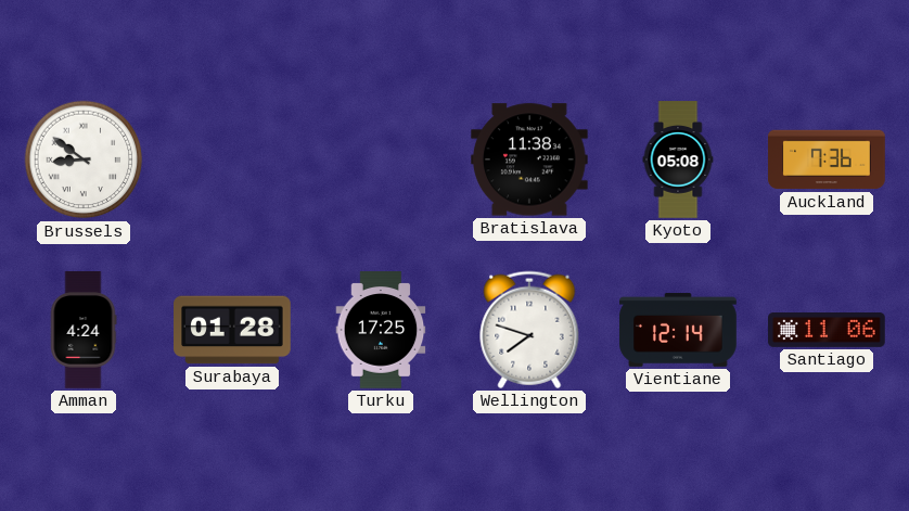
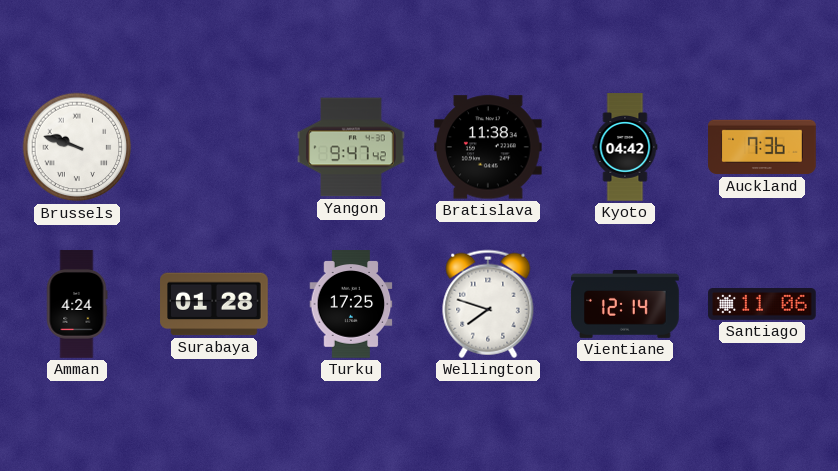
Brussels: 8:51 -> 9:48
Yangon: none -> 9:47
Kyoto: 05:08 -> 04:42
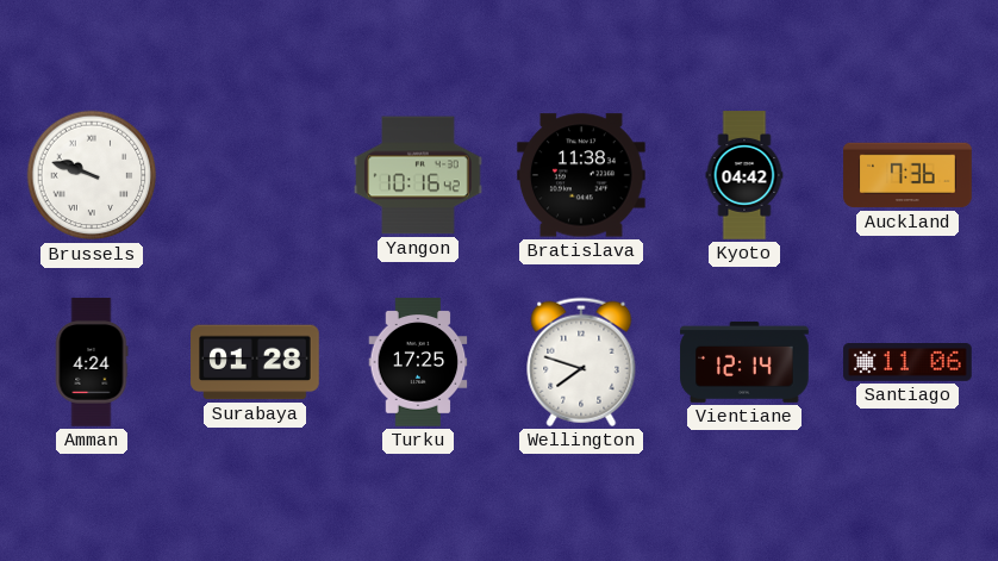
Yangon: 9:47 -> 10:16
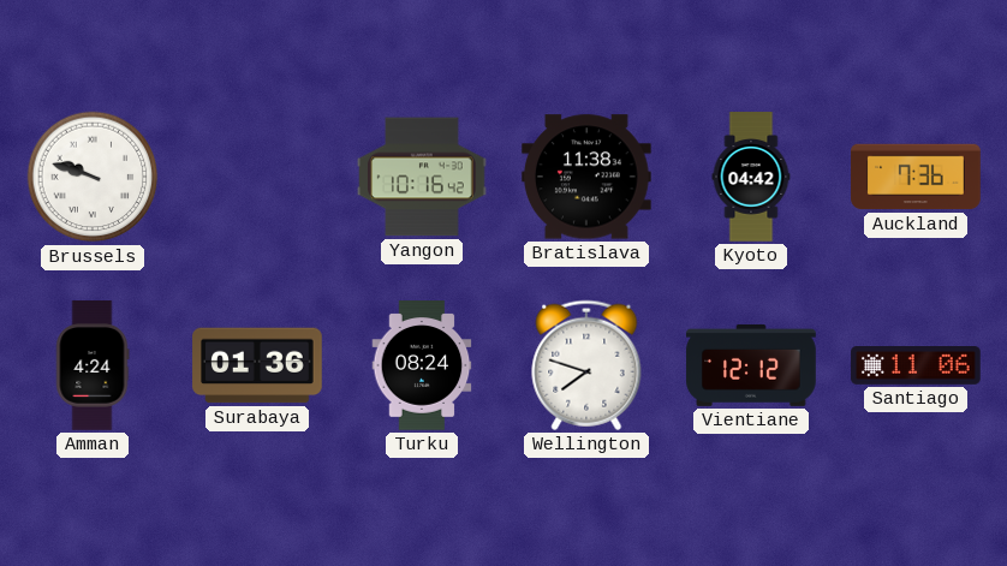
Surabaya: 01:28 -> 01:36
Turku: 17:25 -> 08:24
Vientiane: 12:14 -> 12:12
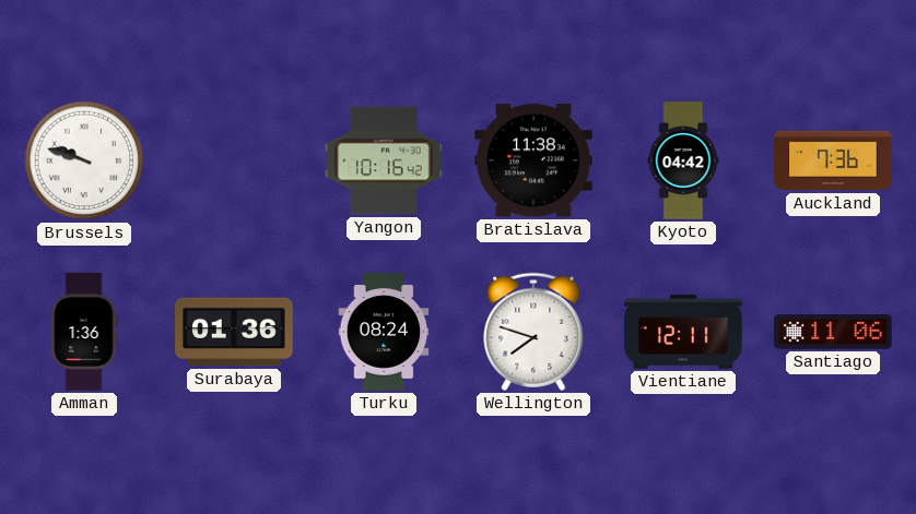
Amman: 4:24 -> 1:36
Vientiane: 12:12 -> 12:11
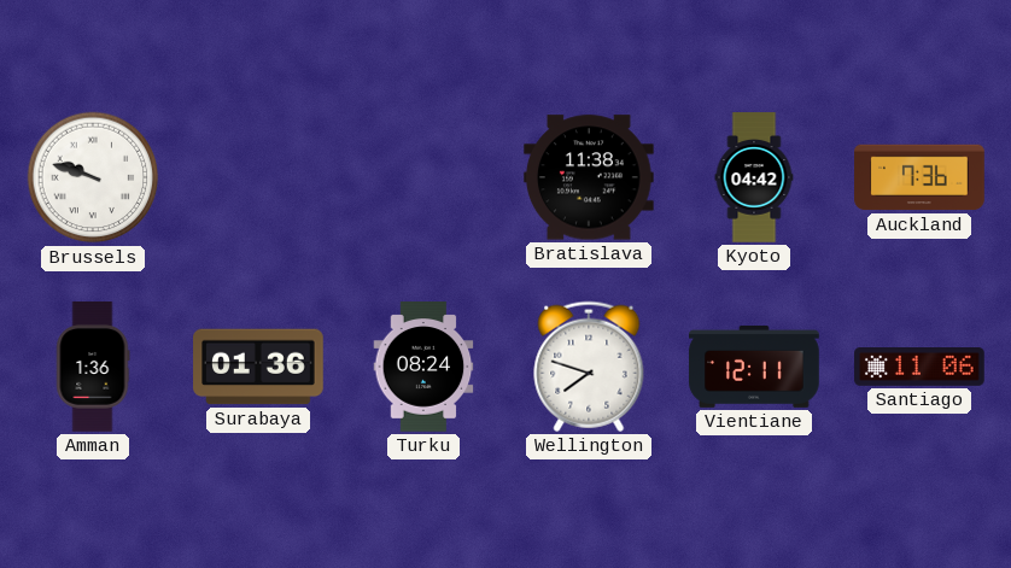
Yangon: 10:16 -> none
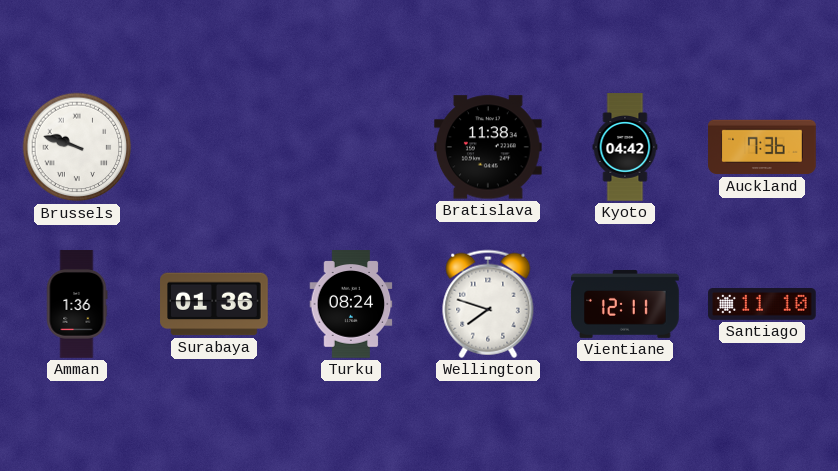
Santiago: 11:06 -> 11:10
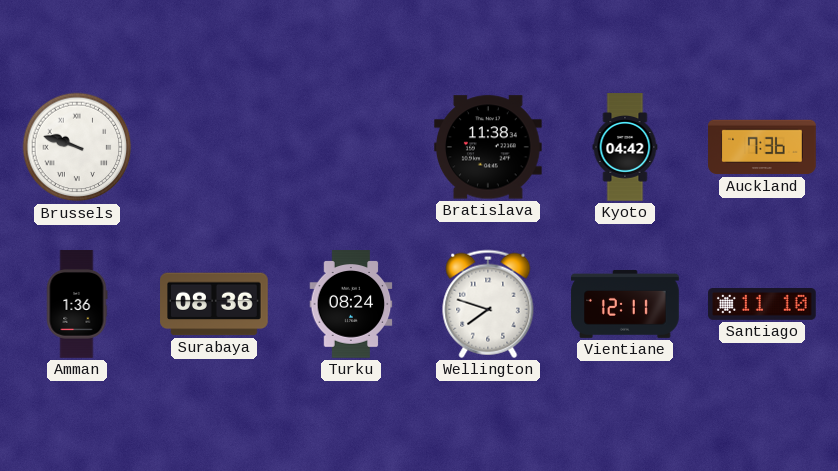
Surabaya: 01:36 -> 08:36
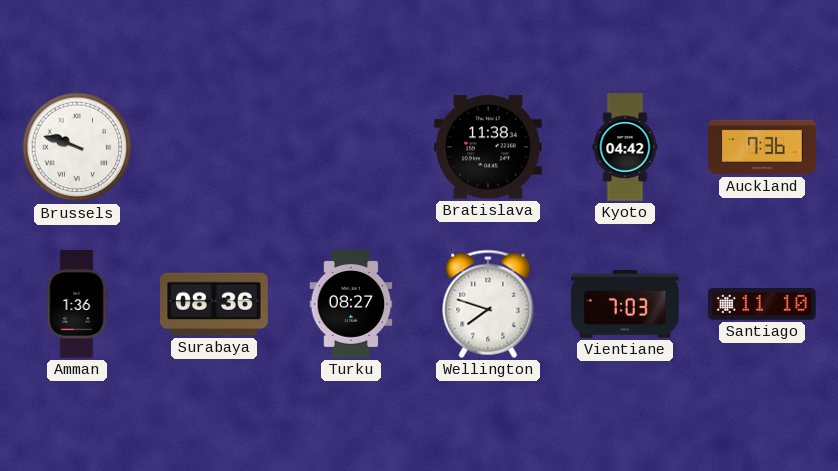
Turku: 08:24 -> 08:27
Vientiane: 12:11 -> 7:03
